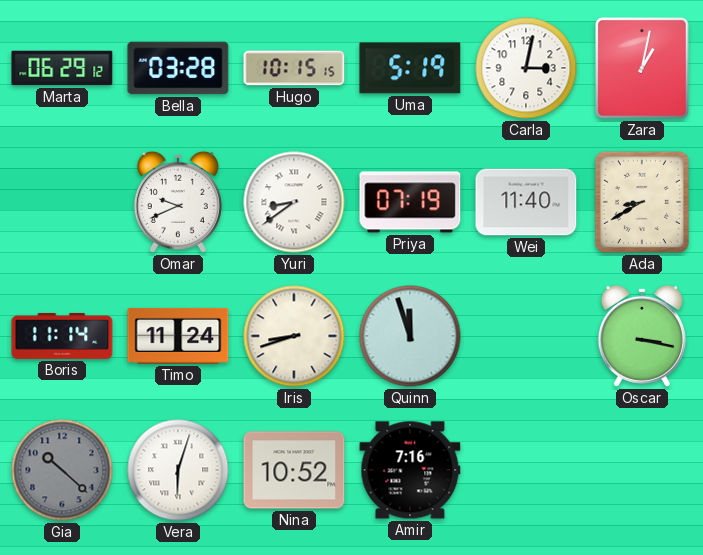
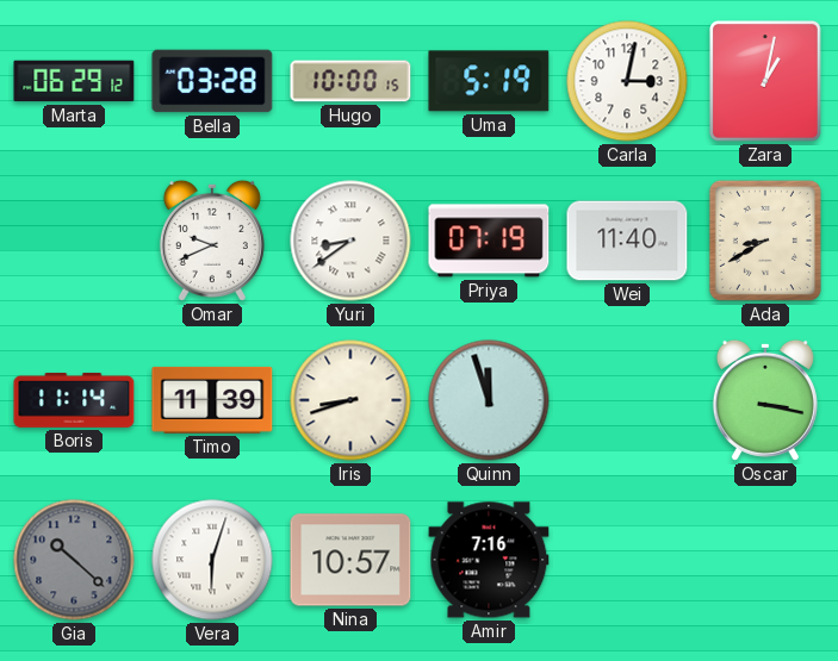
Hugo: 10:15 -> 10:00
Timo: 11:24 -> 11:39
Nina: 10:52 -> 10:57
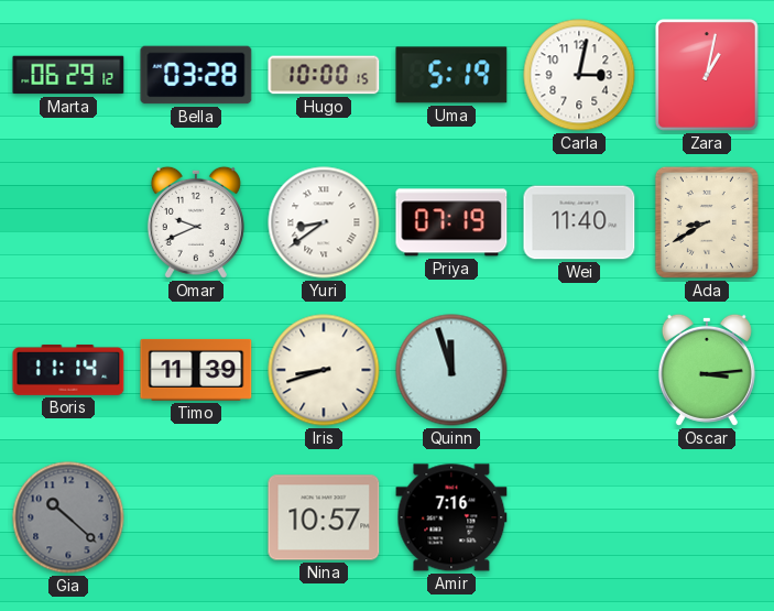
Oscar: 3:17 -> 3:14
Vera: 6:03 -> none
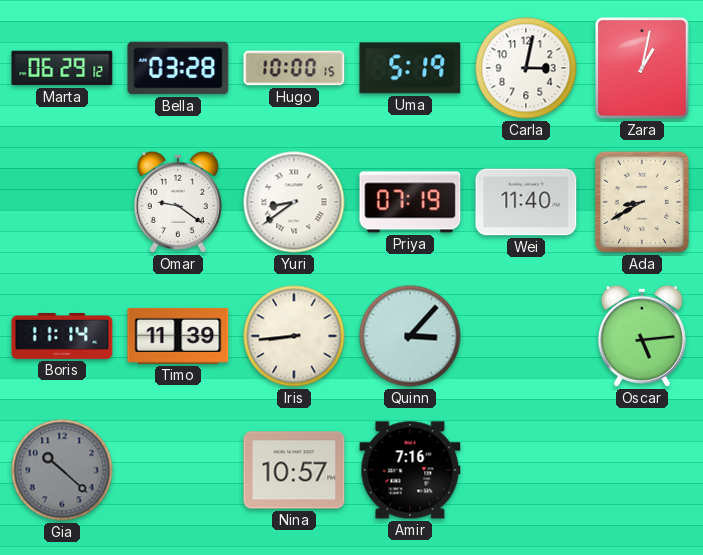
Omar: 9:41 -> 9:21
Iris: 8:42 -> 8:44
Quinn: 11:57 -> 3:07
Oscar: 3:14 -> 5:14
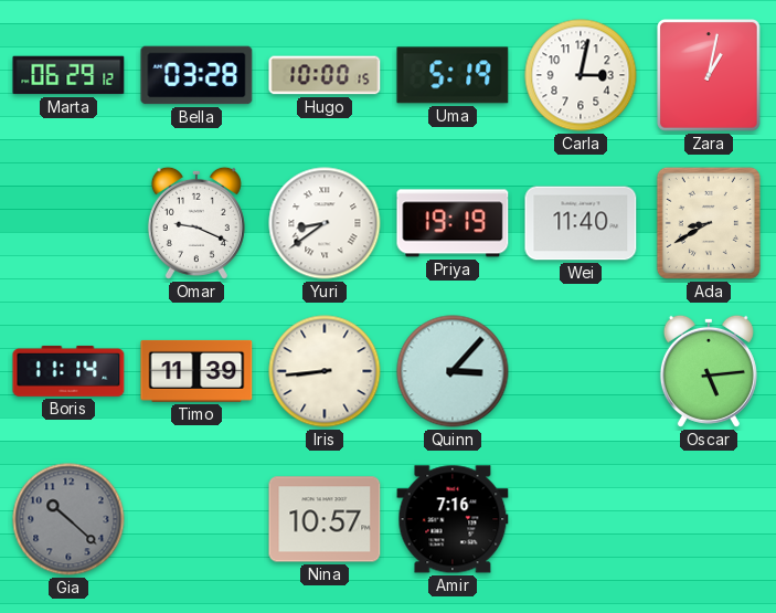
Omar: 9:21 -> 9:19
Priya: 07:19 -> 19:19
